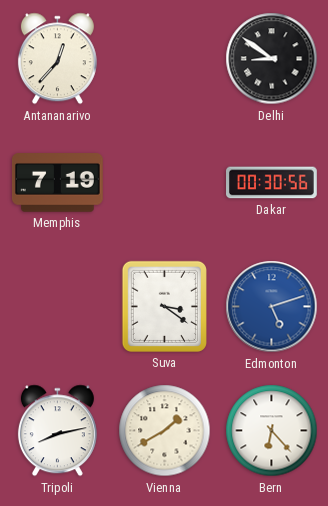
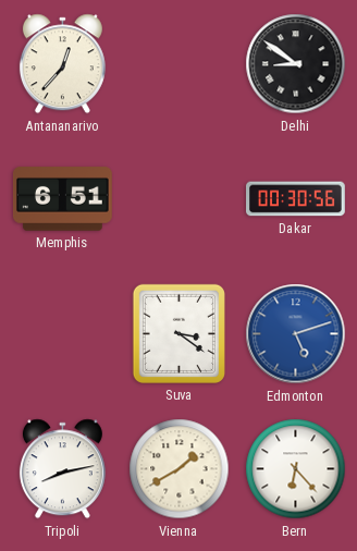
Memphis: 7:19 -> 6:51
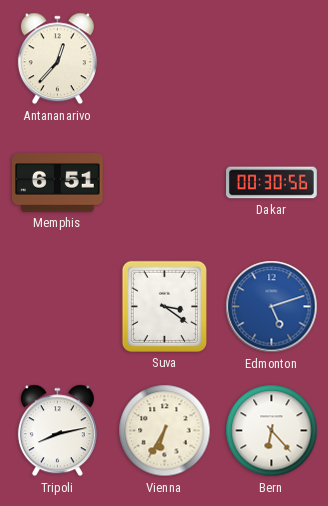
Delhi: 8:51 -> none
Vienna: 1:40 -> 6:35
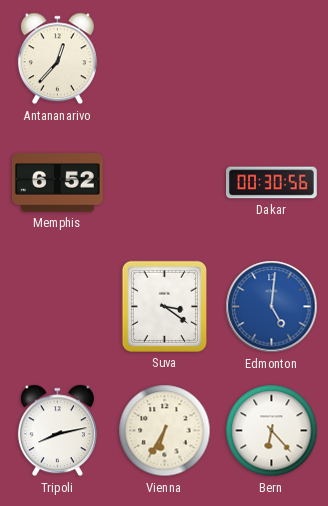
Memphis: 6:51 -> 6:52
Edmonton: 5:12 -> 5:01
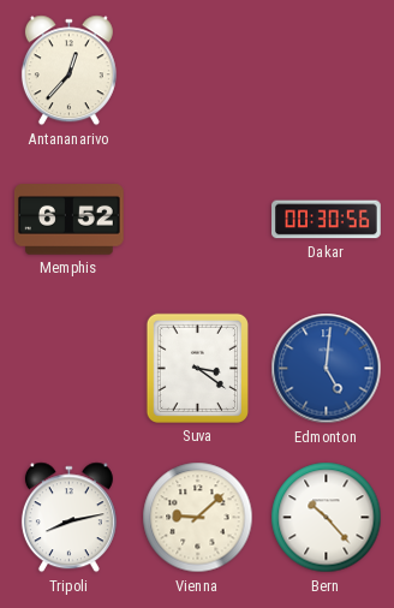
Vienna: 6:35 -> 9:08
Bern: 6:23 -> 10:23
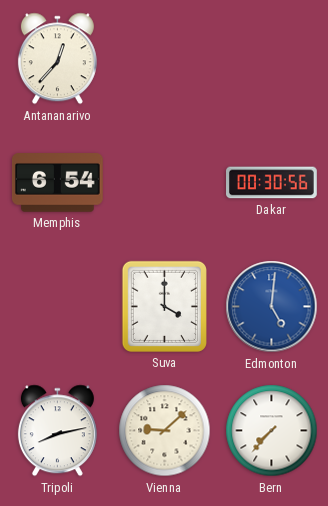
Memphis: 6:52 -> 6:54
Suva: 3:21 -> 4:00
Bern: 10:23 -> 7:37
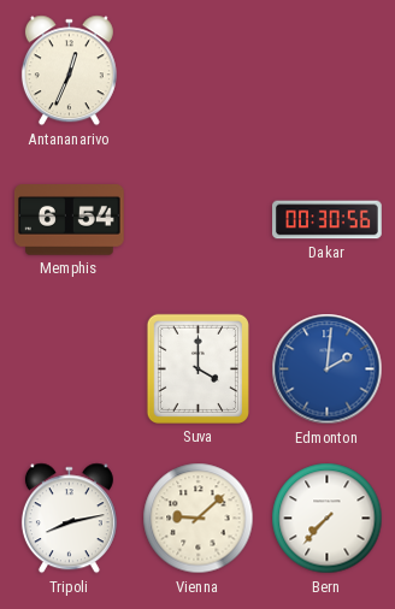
Antananarivo: 12:37 -> 12:34
Edmonton: 5:01 -> 2:01
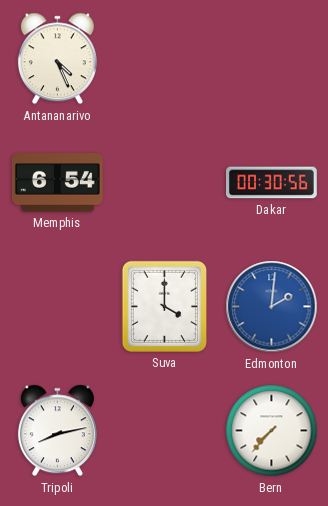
Antananarivo: 12:34 -> 4:26
Vienna: 9:08 -> none
